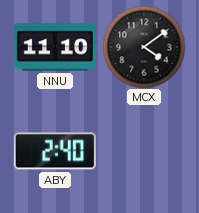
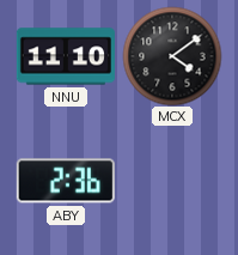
ABY: 2:40 -> 2:36
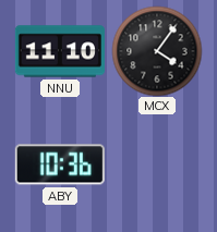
MCX: 4:09 -> 4:06
ABY: 2:36 -> 10:36
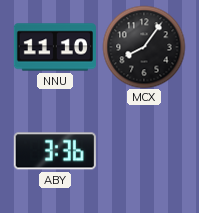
MCX: 4:06 -> 8:06
ABY: 10:36 -> 3:36
